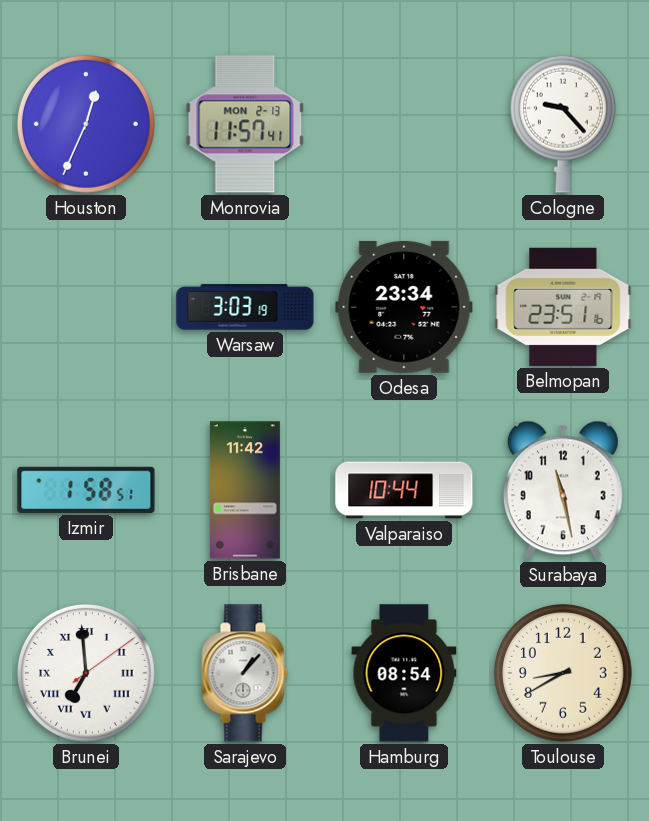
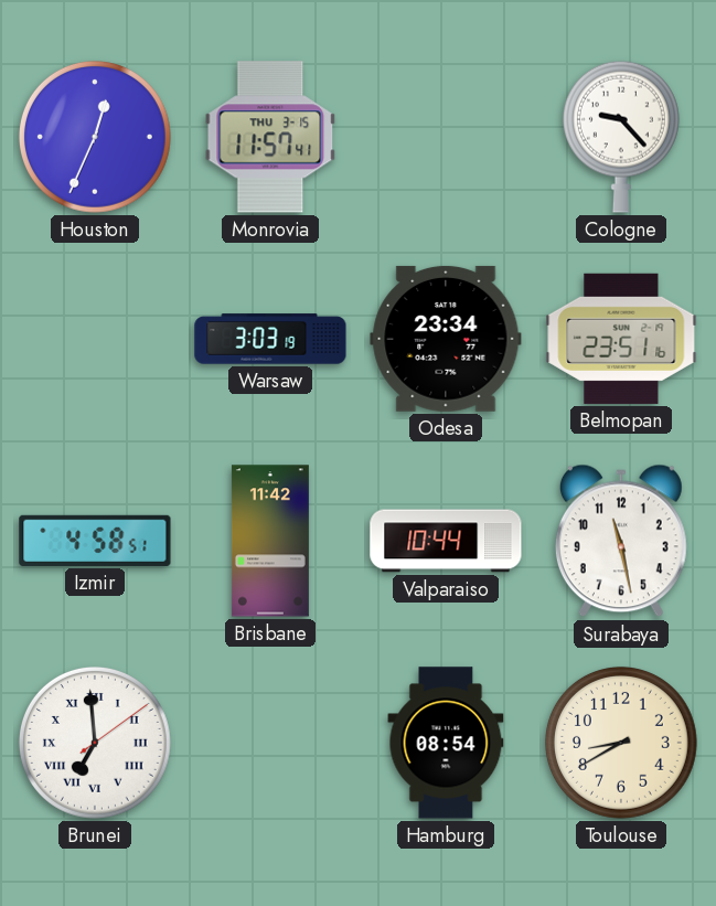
Monrovia date: MON 2-13 -> THU 3-15
Izmir: 1:58 -> 4:58
Sarajevo: 1:07 -> none
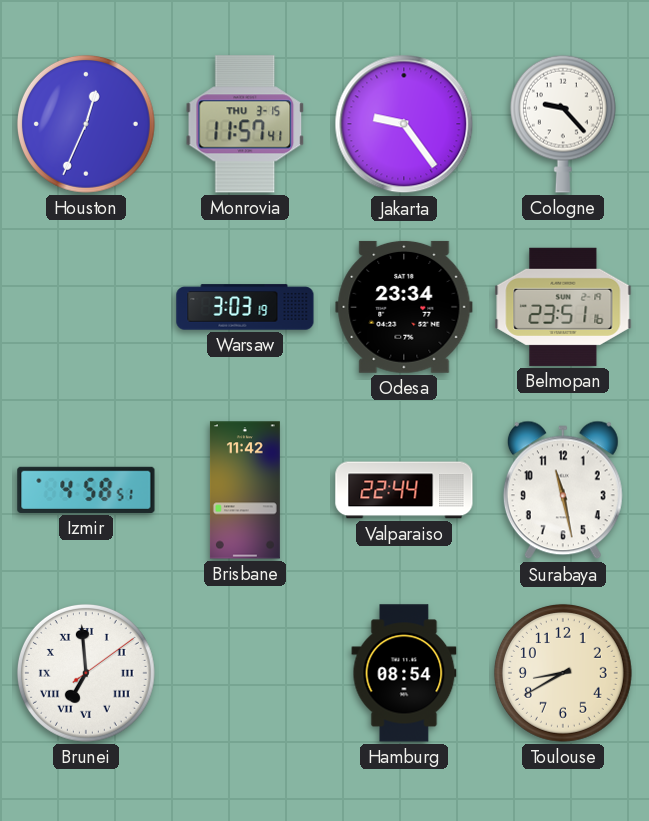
Jakarta: none -> 9:24
Valparaiso: 10:44 -> 22:44
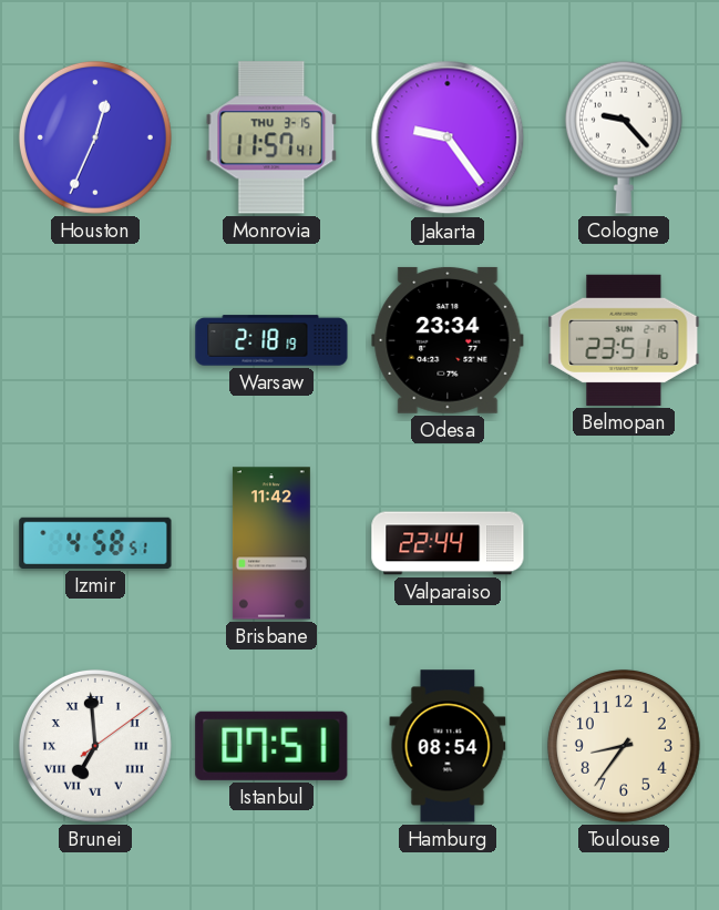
Warsaw: 3:03 -> 2:18
Surabaya: 11:28 -> none
Istanbul: none -> 07:51
Toulouse: 8:40 -> 8:36
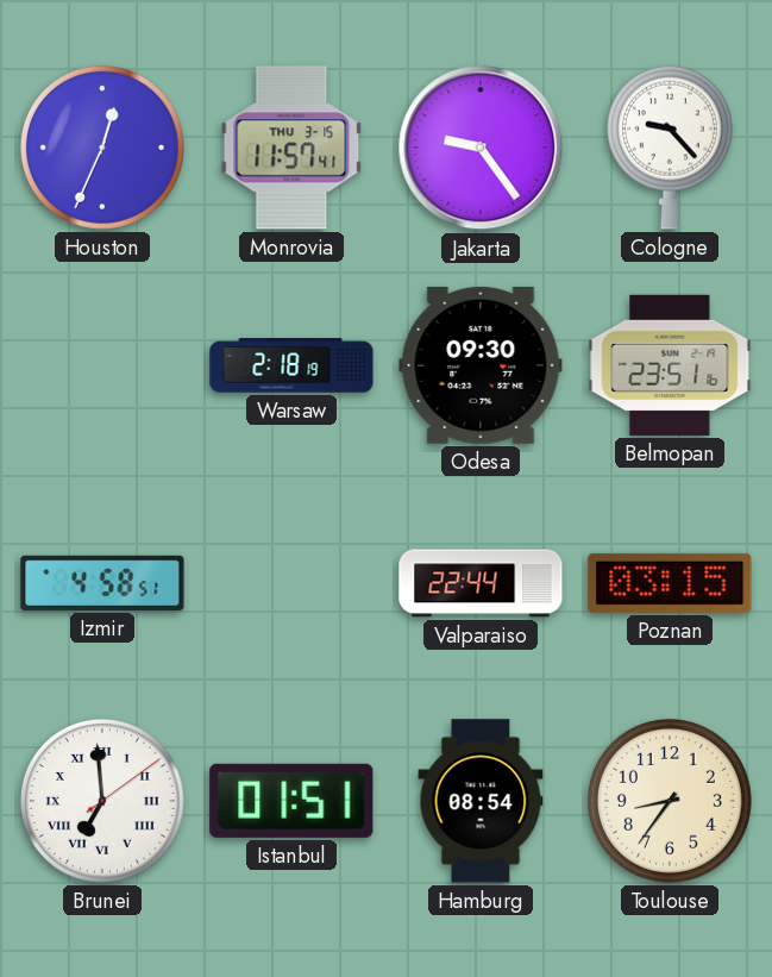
Odesa: 23:34 -> 09:30
Brisbane: 11:42 -> none
Poznan: none -> 03:15
Istanbul: 07:51 -> 01:51
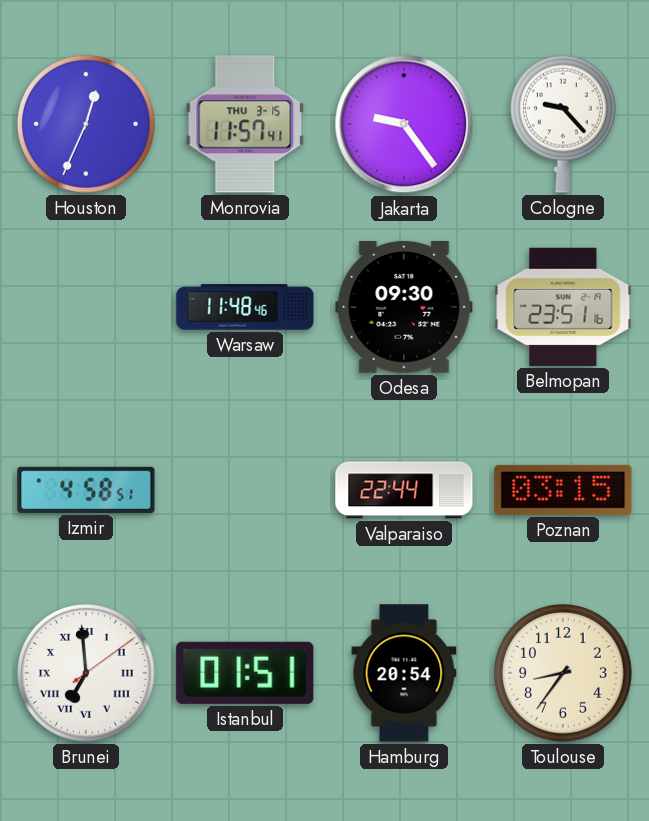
Warsaw: 2:18 -> 11:48
Hamburg: 08:54 -> 20:54
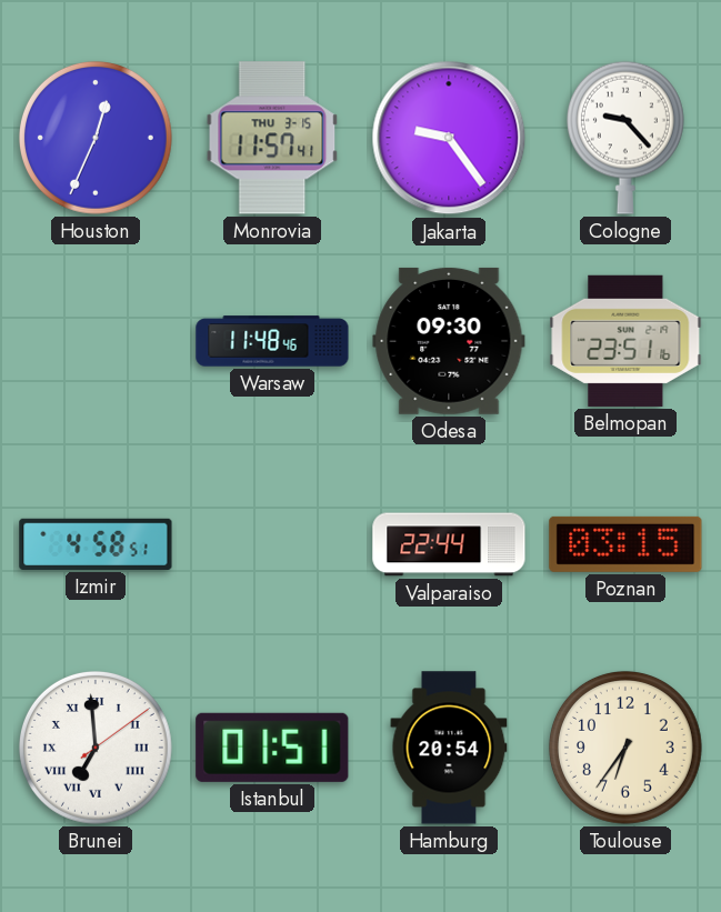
Toulouse: 8:36 -> 6:36
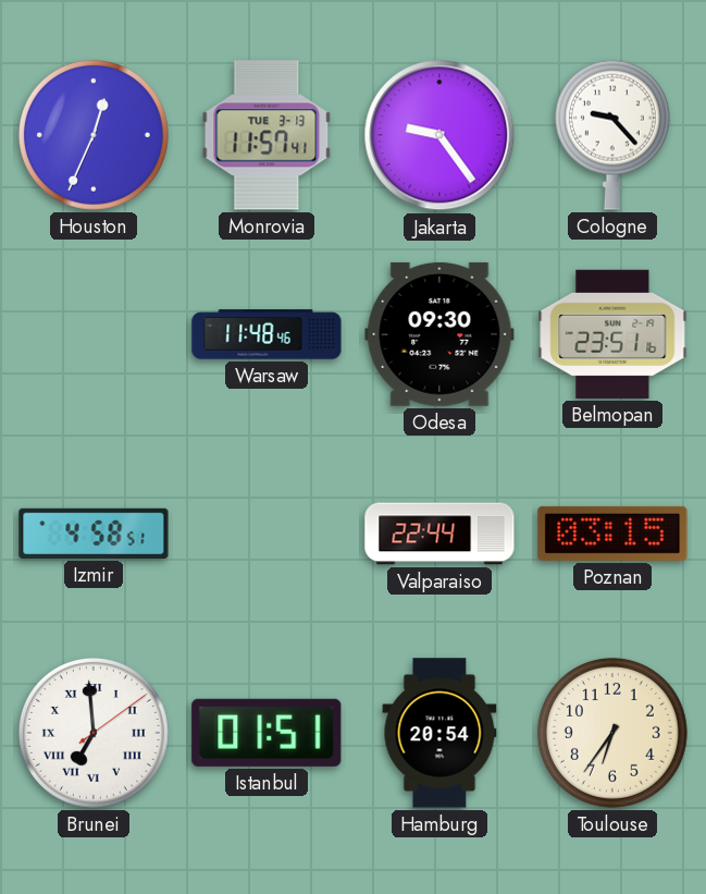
Monrovia date: THU 3-15 -> TUE 3-13
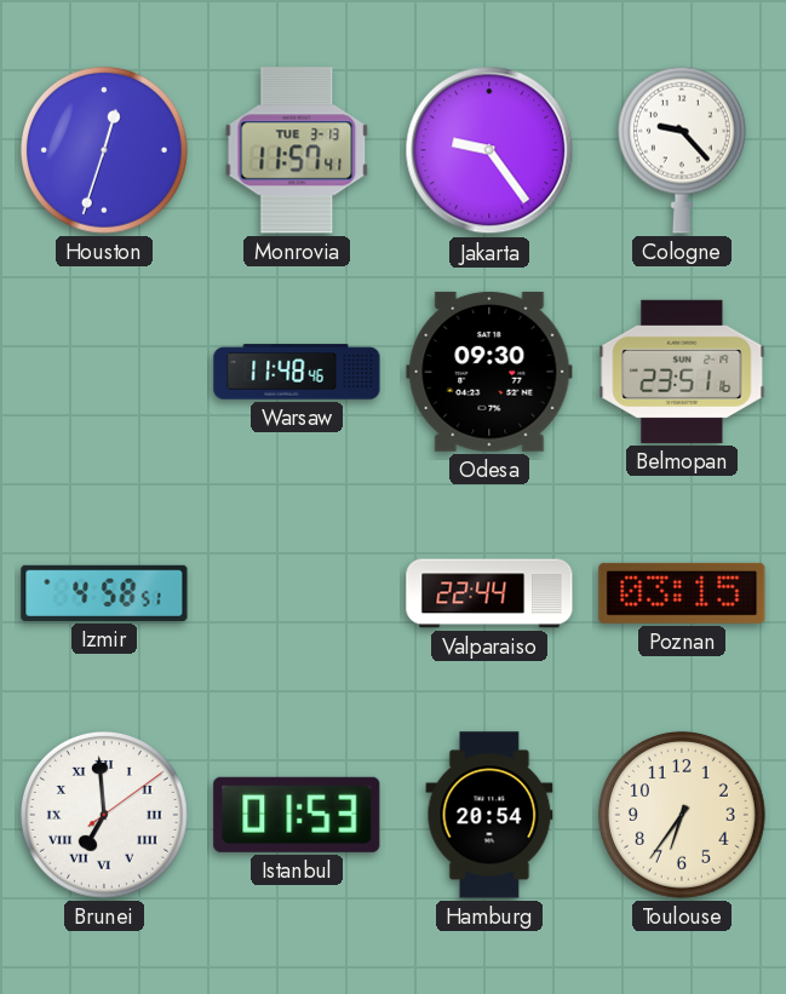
Houston: 12:34 -> 12:33
Istanbul: 01:51 -> 01:53
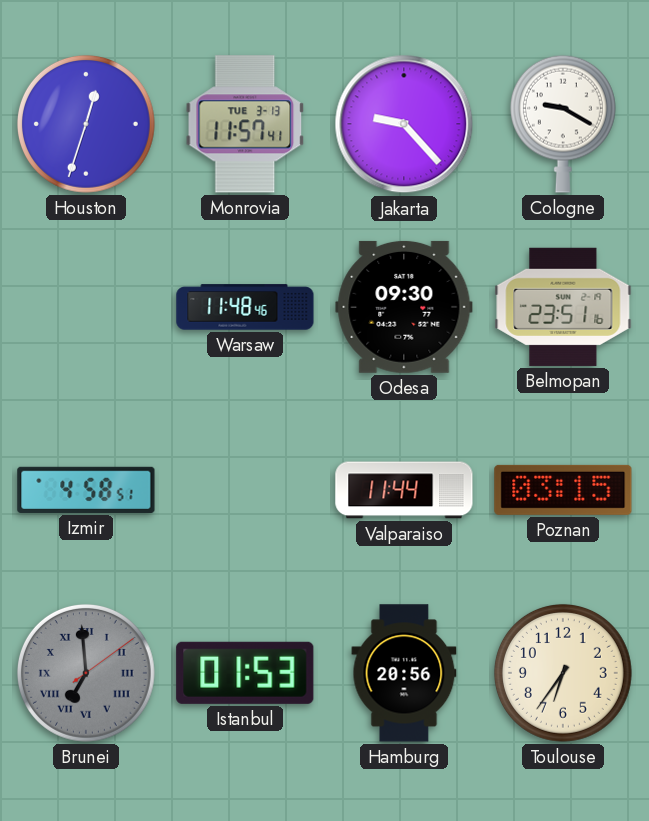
Jakarta: 9:24 -> 9:23
Cologne: 9:23 -> 9:20
Valparaiso: 22:44 -> 11:44
Brunei dial: white -> grey
Hamburg: 20:54 -> 20:56
